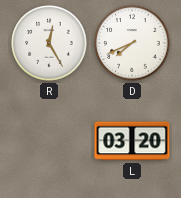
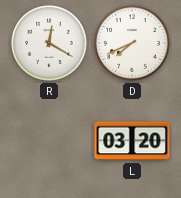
R: 12:25 -> 12:20
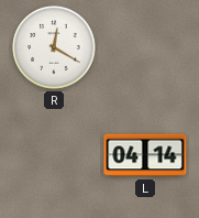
D: 7:41 -> none
L: 03:20 -> 04:14
